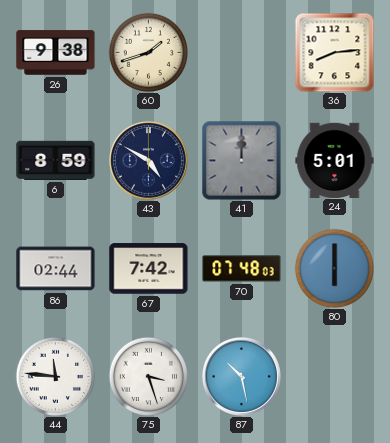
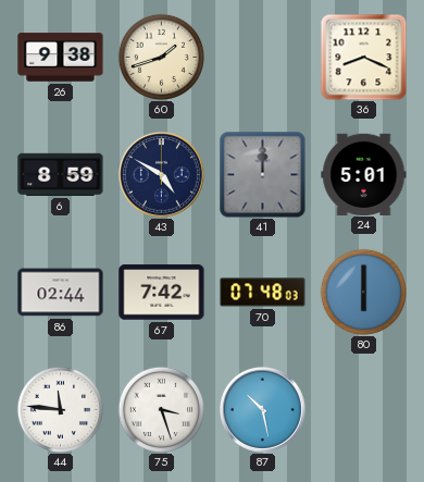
36: 8:14 -> 8:19
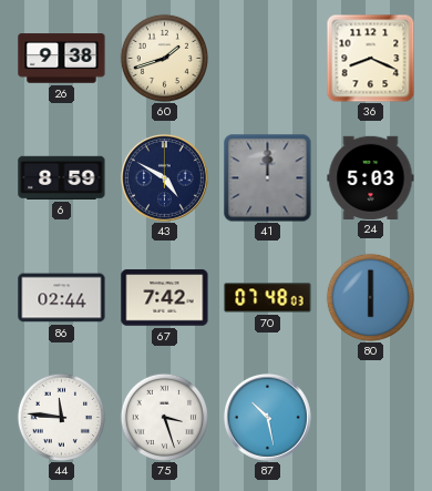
24: 5:01 -> 5:03
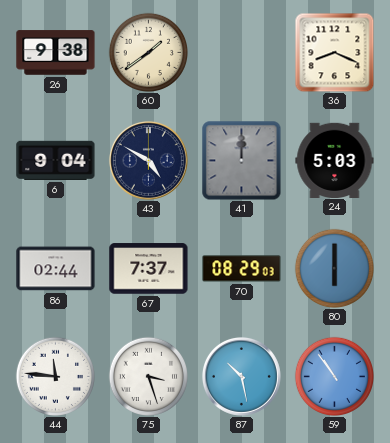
60: 1:42 -> 1:39
6: 8:59 -> 9:04
67: 7:42 -> 7:37
70: 07:48 -> 08:29
59: none -> 10:54
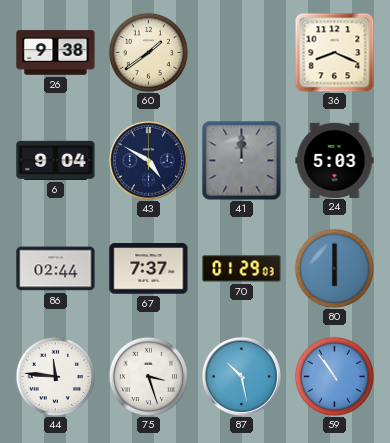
70: 08:29 -> 01:29
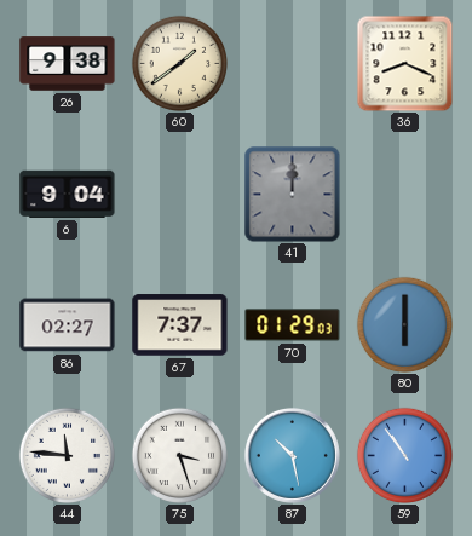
43: 4:50 -> none
24: 5:03 -> none
86: 02:44 -> 02:27
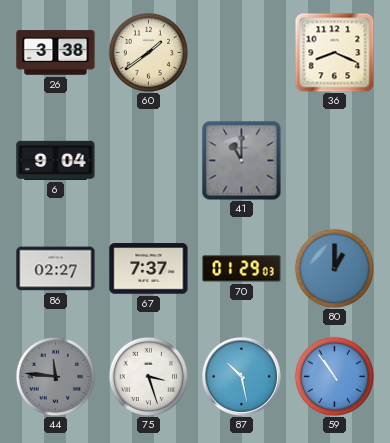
26: 9:38 -> 3:38
41: 12:00 -> 11:00
80: 6:00 -> 1:00
44 dial: white -> grey
